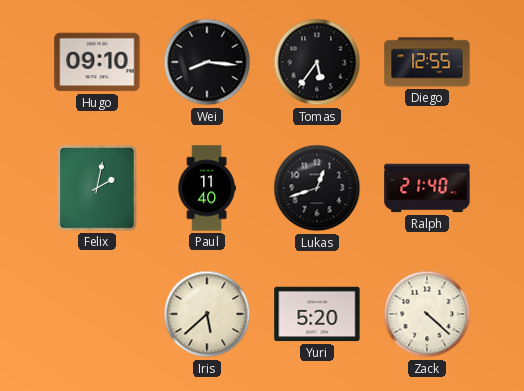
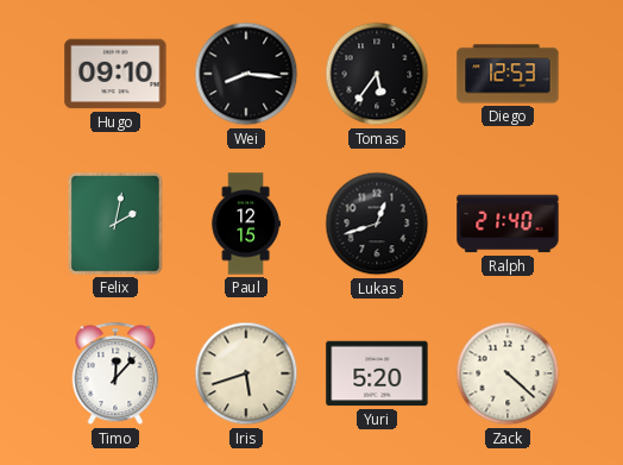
Diego: 12:55 -> 12:53
Paul: 11:40 -> 12:15
Timo: none -> 12:07
Iris: 5:38 -> 5:42
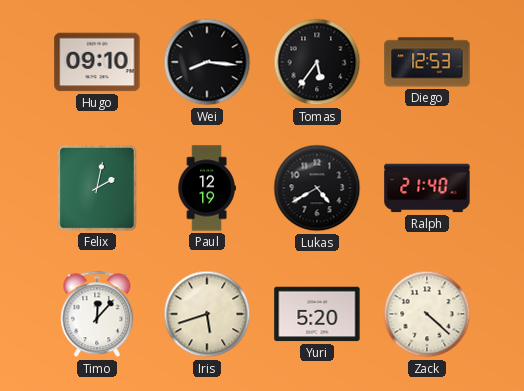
Paul: 12:15 -> 12:19
Lukas: 12:42 -> 4:40
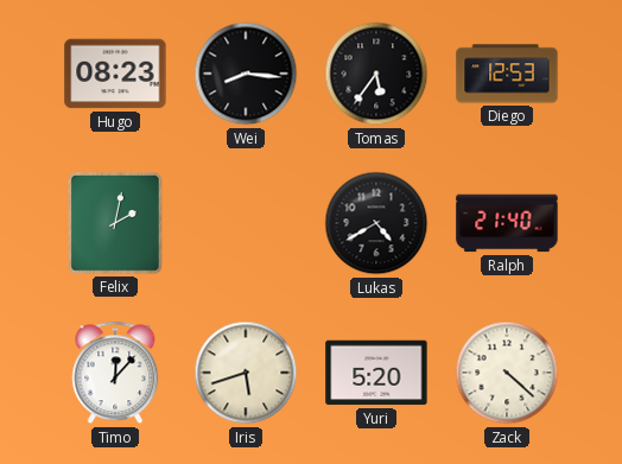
Hugo: 09:10 -> 08:23
Paul: 12:19 -> none
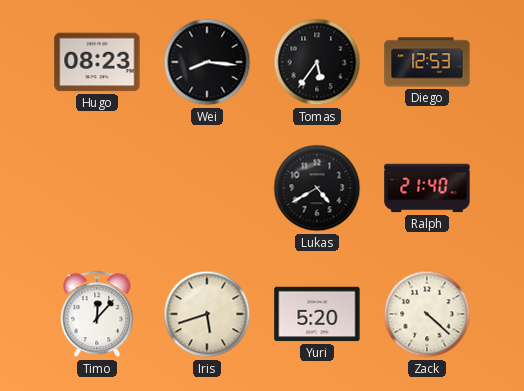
Felix: 2:02 -> none
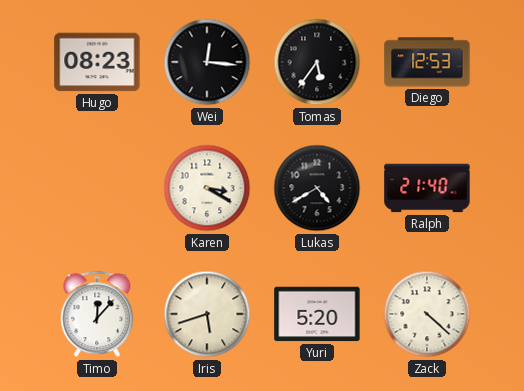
Wei: 8:16 -> 12:16
Karen: none -> 3:20
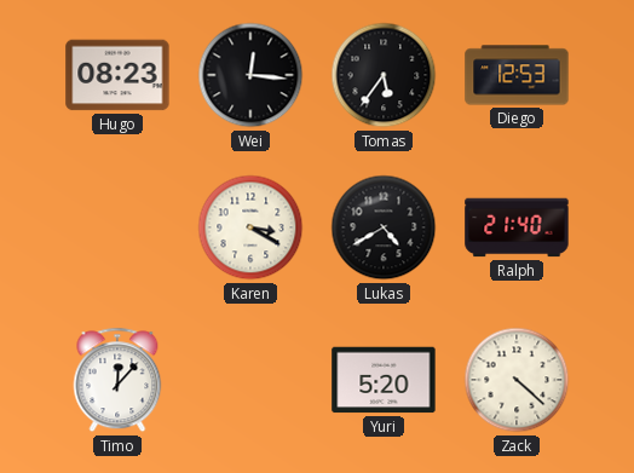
Iris: 5:42 -> none
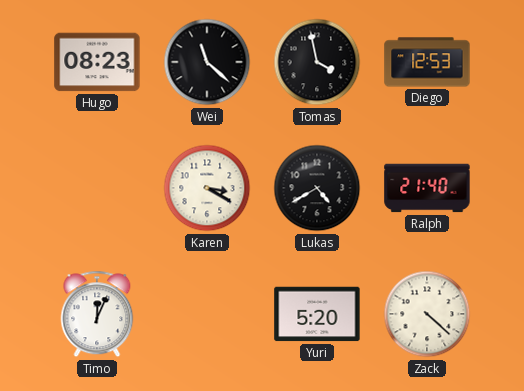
Wei: 12:16 -> 11:22
Tomas: 5:36 -> 3:58
Timo: 12:07 -> 12:04
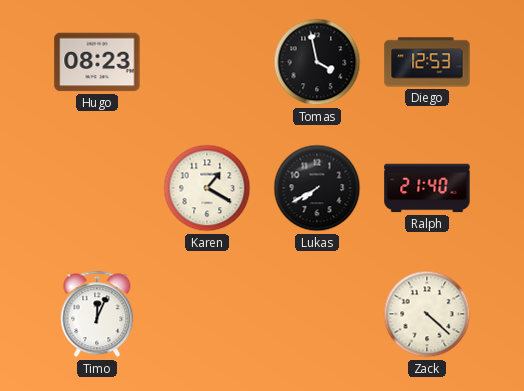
Wei: 11:22 -> none
Karen: 3:20 -> 1:20
Lukas: 4:40 -> 7:40
Yuri: 5:20 -> none
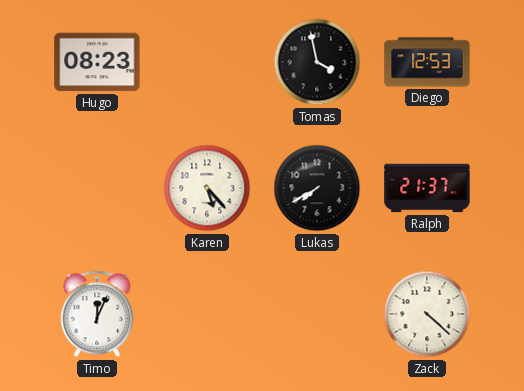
Karen: 1:20 -> 5:23
Ralph: 21:40 -> 21:37
